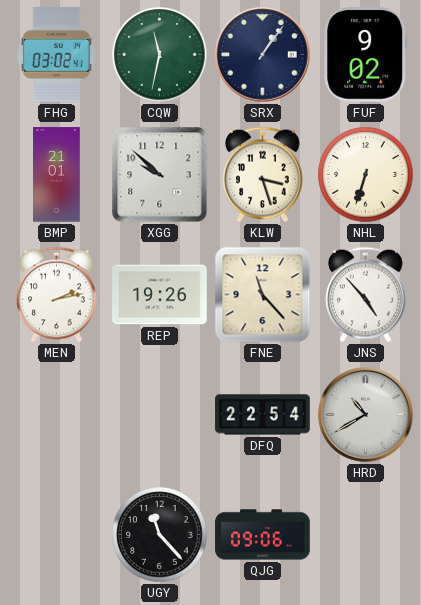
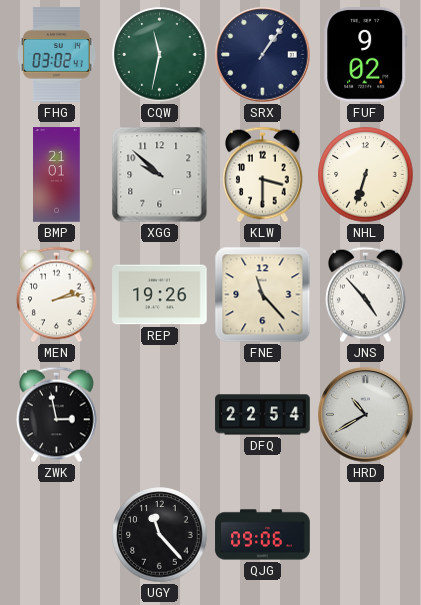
KLW: 3:27 -> 3:30
ZWK: none -> 2:58
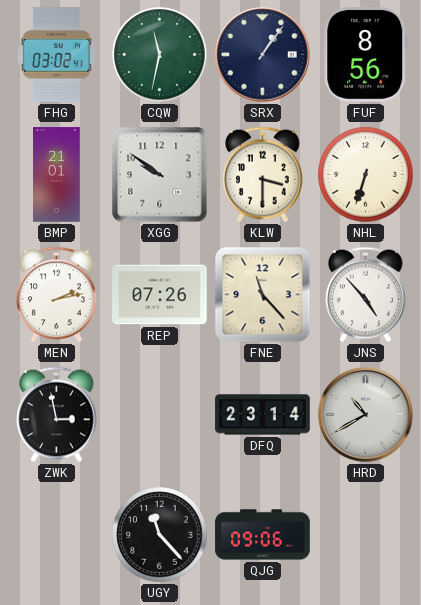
FUF: 9:02 -> 8:56
XGG: 9:52 -> 9:51
REP: 19:26 -> 07:26
DFQ: 22:54 -> 23:14
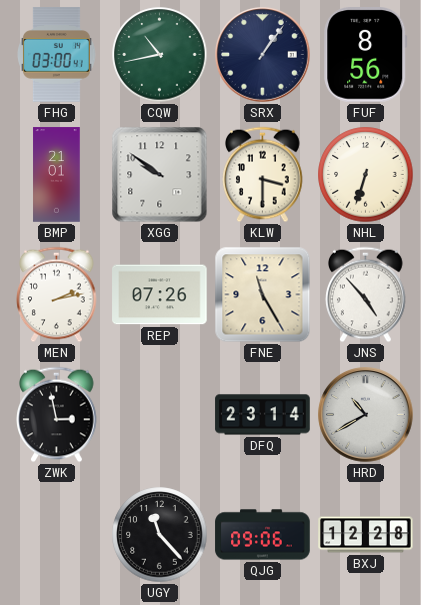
FHG: 03:02 -> 03:00
CQW: 11:32 -> 10:43
FNE: 11:23 -> 11:25
BXJ: none -> 12:28
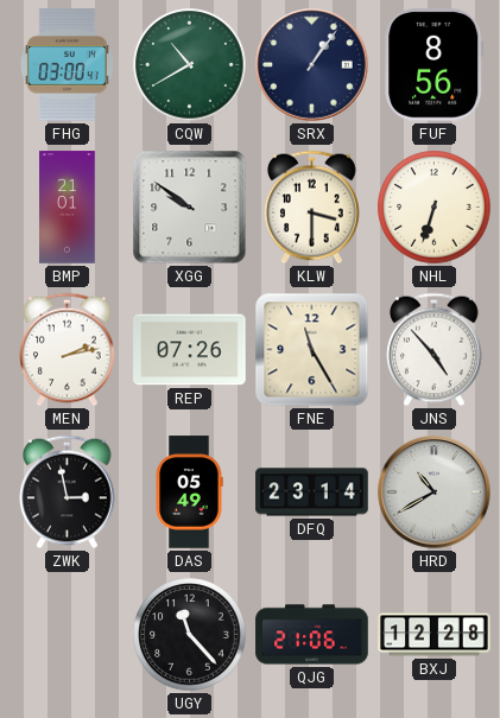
CQW: 10:43 -> 10:40
DAS: none -> 05:49
QJG: 09:06 -> 21:06
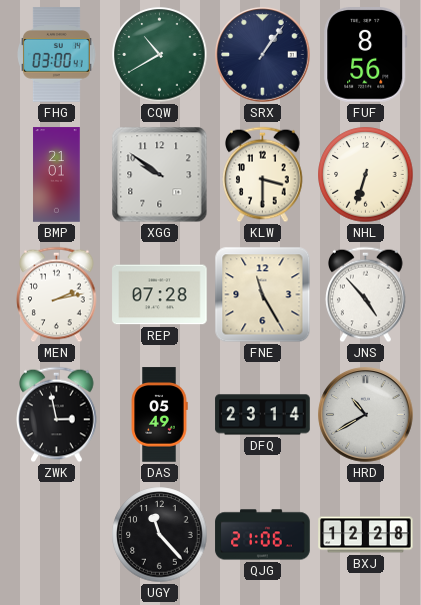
REP: 07:26 -> 07:28
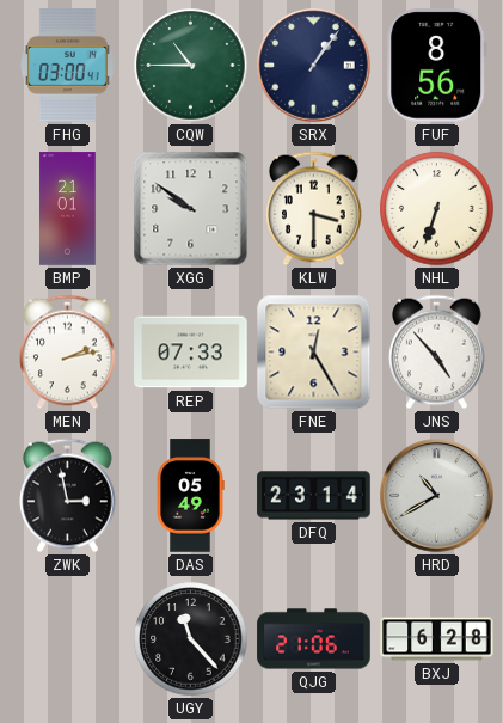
CQW: 10:40 -> 10:45
REP: 07:28 -> 07:33
FNE: 11:25 -> 12:25
BXJ: 12:28 -> 6:28
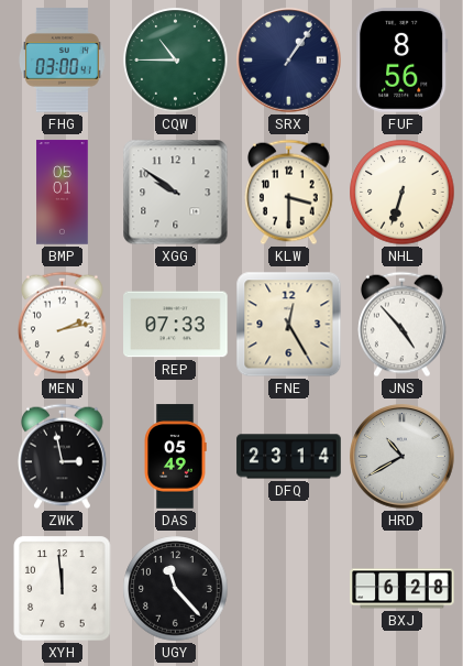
BMP: 21:01 -> 05:01
XYH: none -> 11:59
QJG: 21:06 -> none
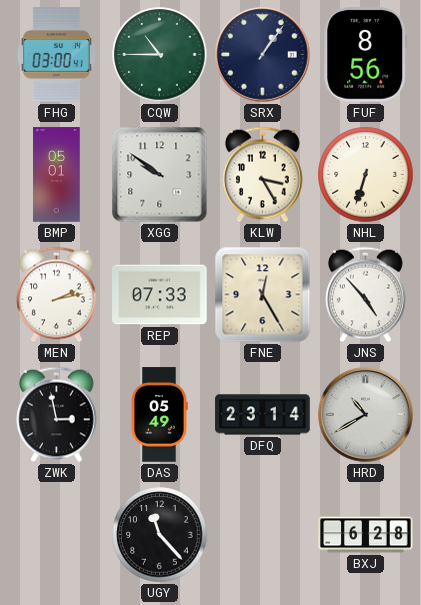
KLW: 3:30 -> 3:25
XYH: 11:59 -> none
